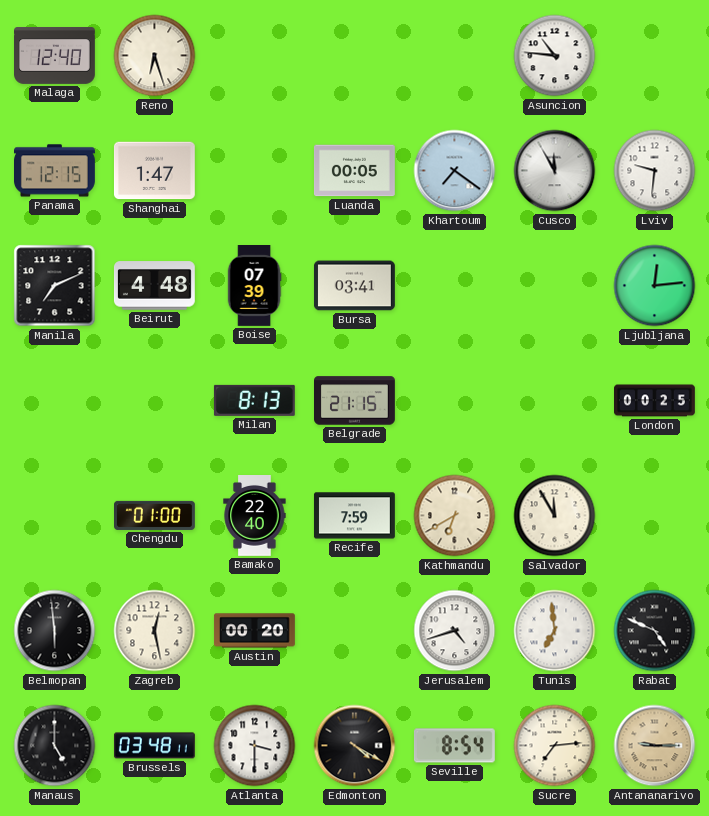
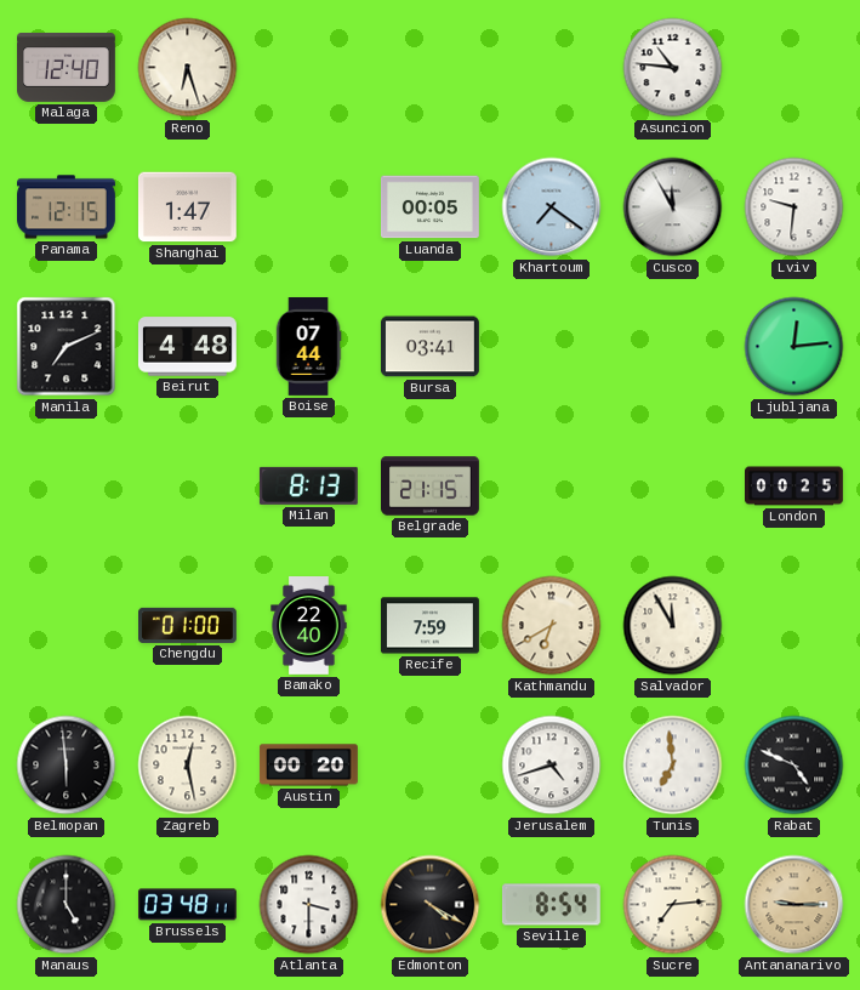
Boise: 07:39 -> 07:44
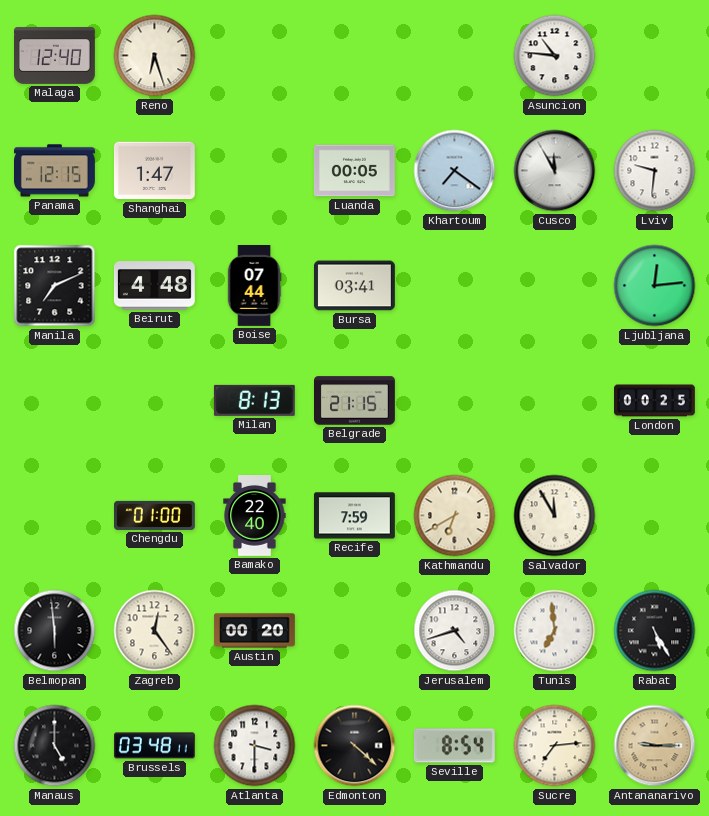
Zagreb: 12:28 -> 12:24
Rabat: 4:49 -> 5:25
Edmonton: 4:20 -> 4:22
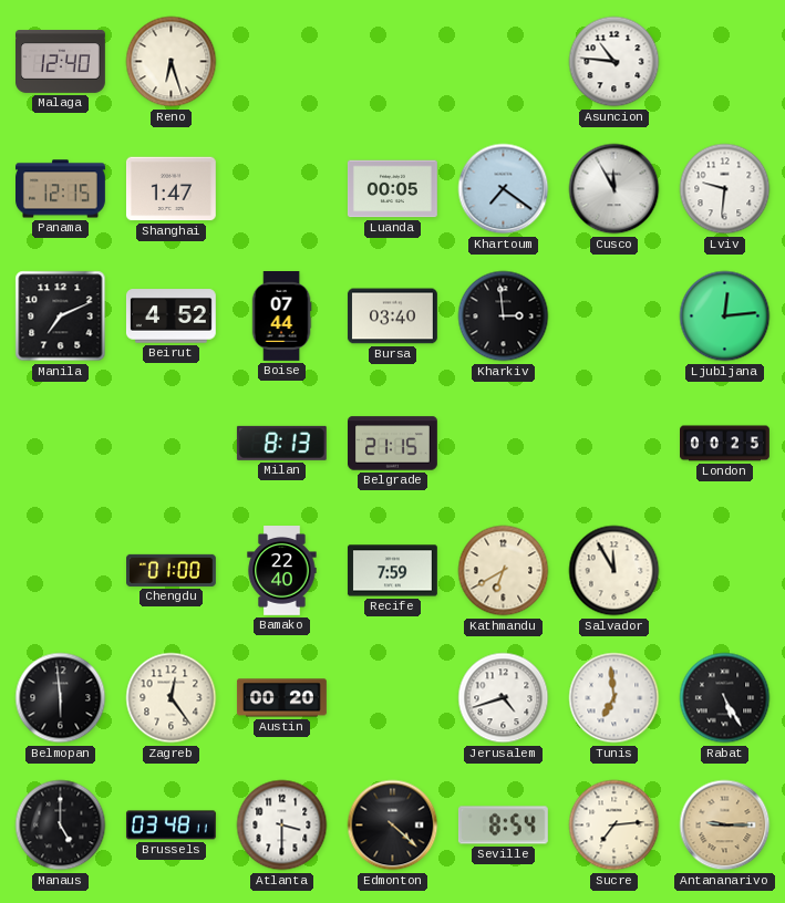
Beirut: 4:48 -> 4:52
Bursa: 03:41 -> 03:40
Kharkiv: none -> 2:59
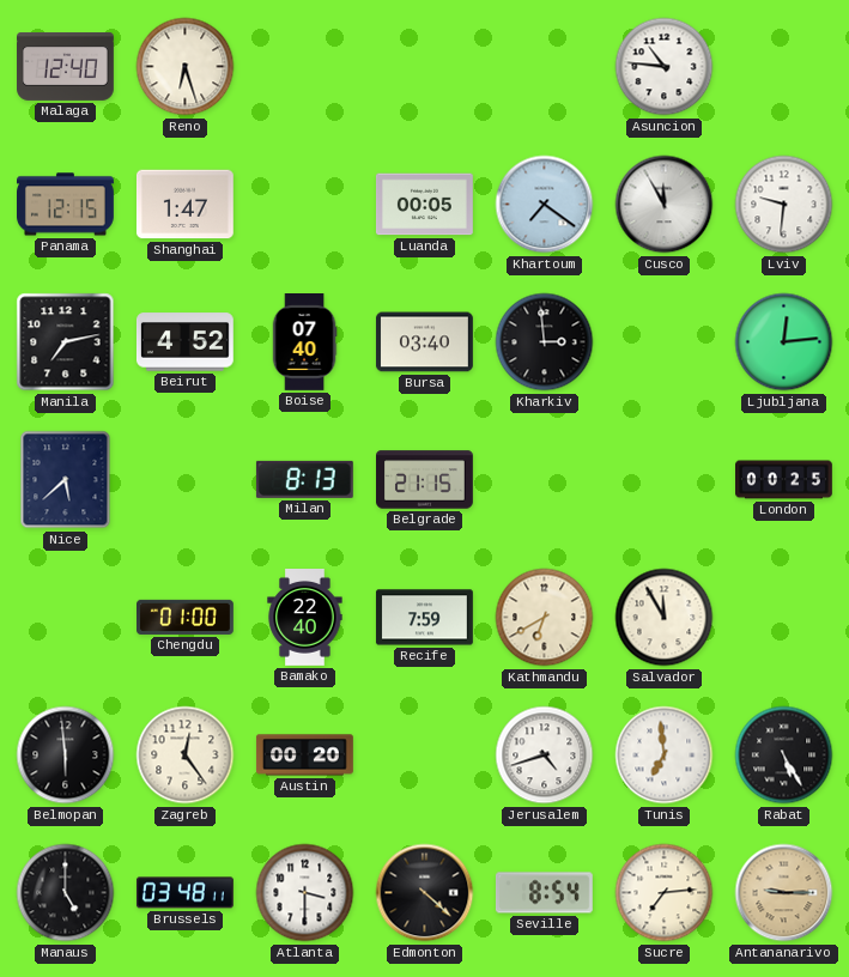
Manila: 7:11 -> 7:13
Boise: 07:44 -> 07:40
Nice: none -> 5:38
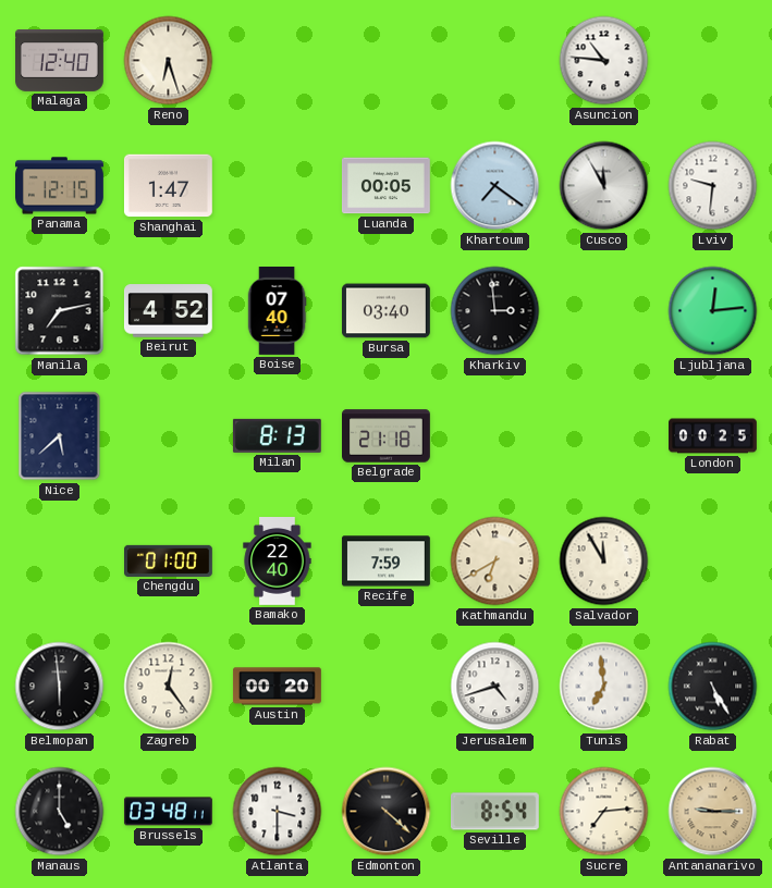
Belgrade: 21:15 -> 21:18
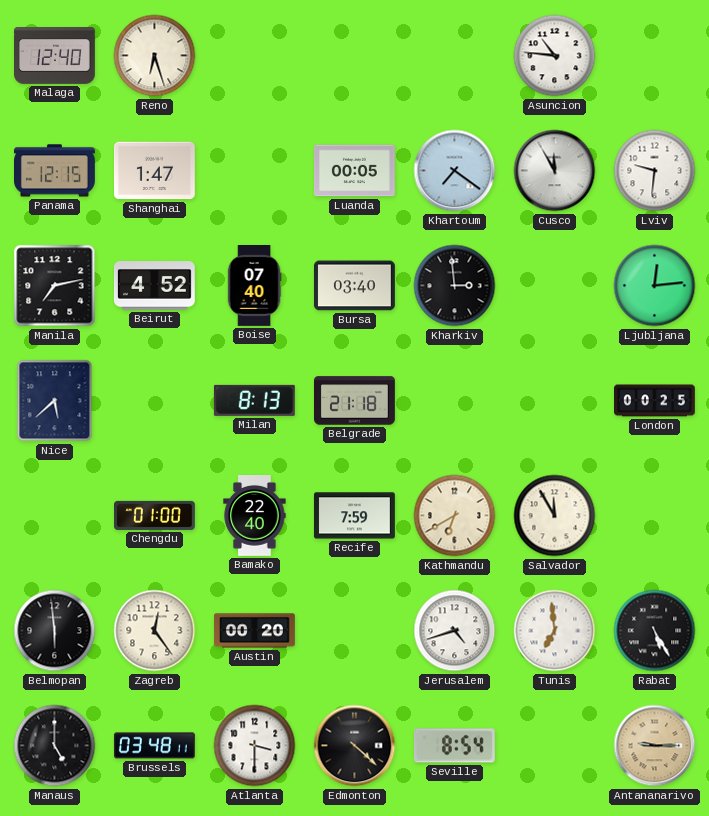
Sucre: 7:14 -> none
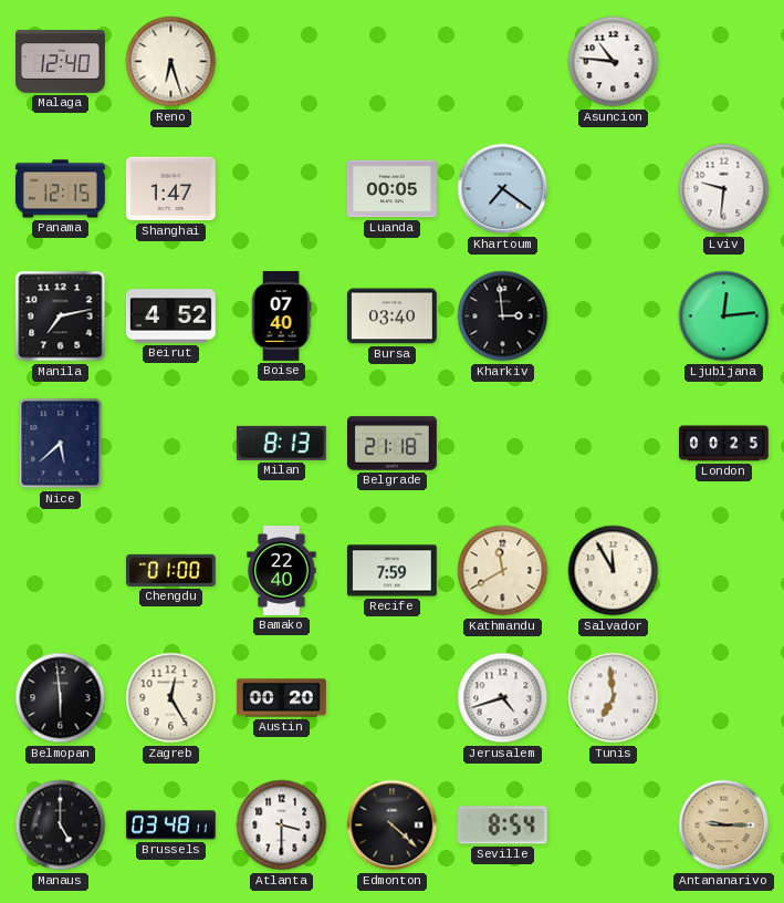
Cusco: 11:55 -> none
Kathmandu: 6:40 -> 11:40
Zagreb: 12:24 -> 12:25
Rabat: 5:25 -> none
